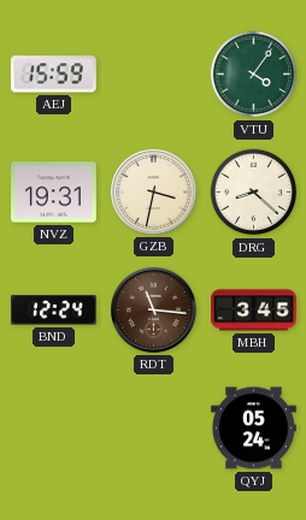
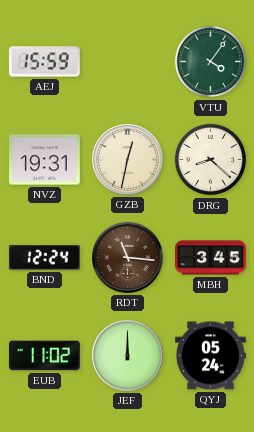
GZB: 3:32 -> 12:32
EUB: none -> 11:02
JEF: none -> 12:00
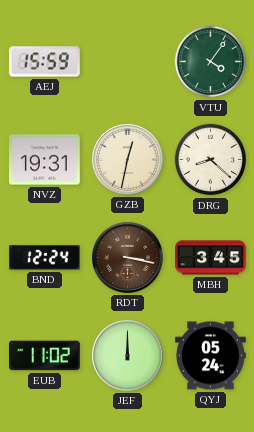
RDT: 11:16 -> 3:17
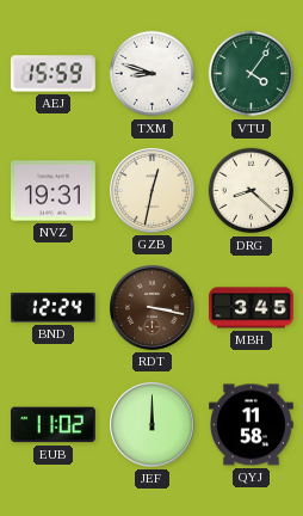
TXM: none -> 8:48
QYJ: 05:24 -> 11:58
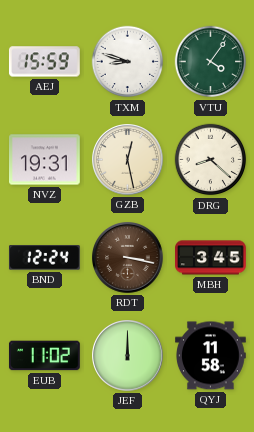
GZB: 12:32 -> 12:28
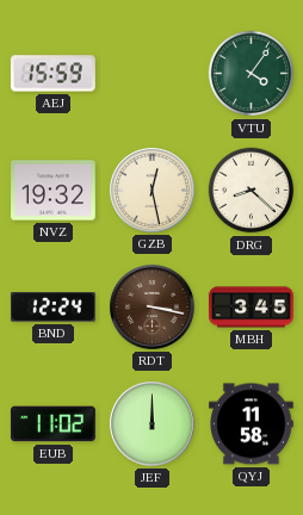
TXM: 8:48 -> none
NVZ: 19:31 -> 19:32
